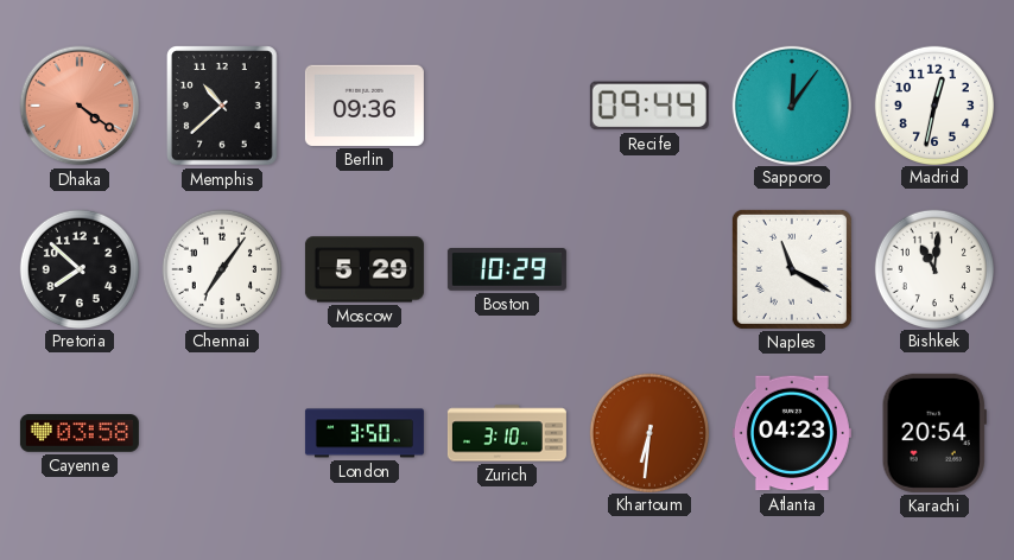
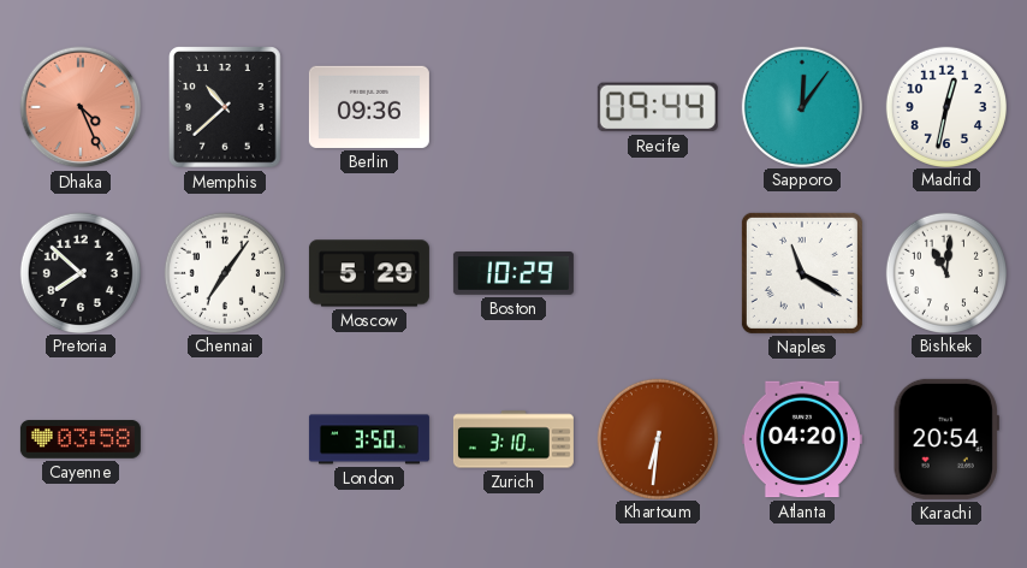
Dhaka: 4:21 -> 4:26
Atlanta: 04:23 -> 04:20
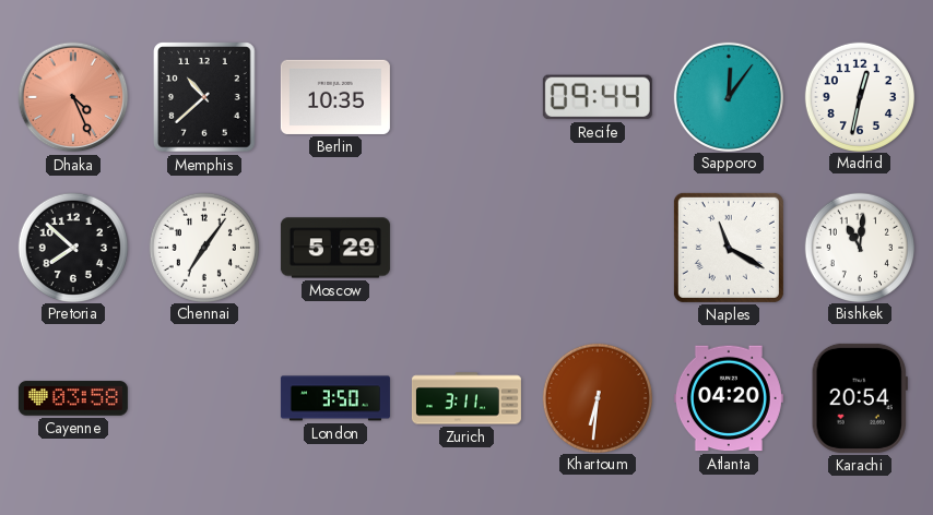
Berlin: 09:36 -> 10:35
Boston: 10:29 -> none
Zurich: 3:10 -> 3:11
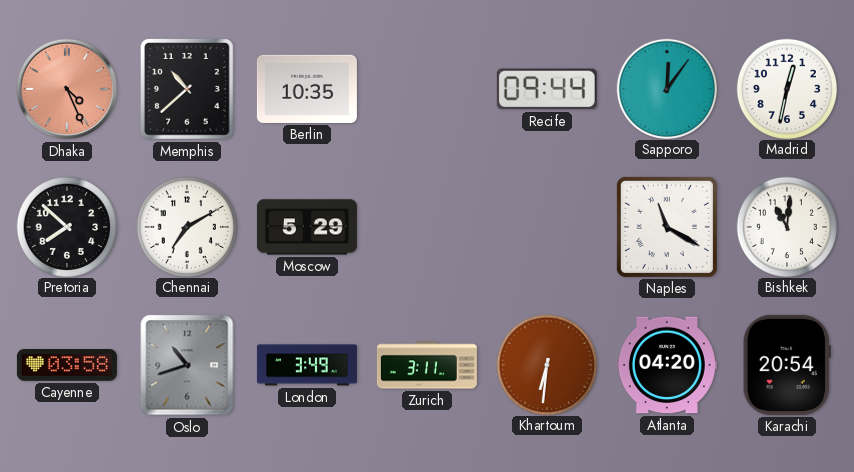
Chennai: 7:06 -> 7:10
Oslo: none -> 10:42
London: 3:50 -> 3:49
